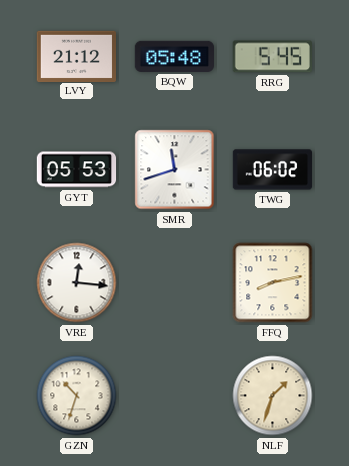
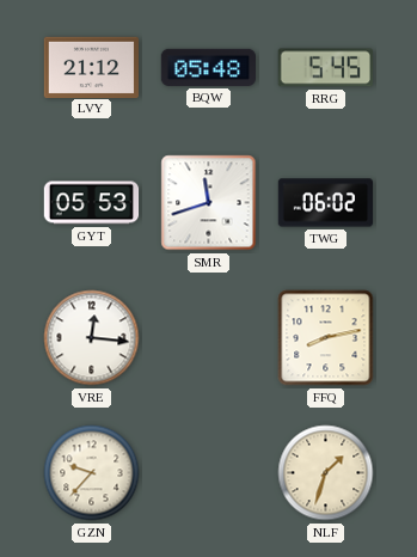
GZN: 10:33 -> 9:37
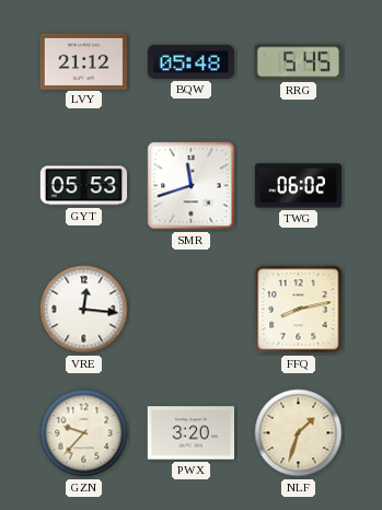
PWX: none -> 3:20
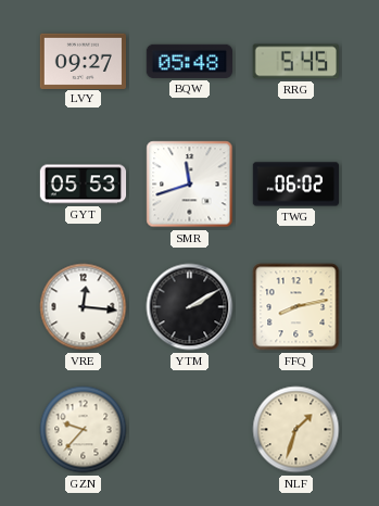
LVY: 21:12 -> 09:27
YTM: none -> 2:10
PWX: 3:20 -> none
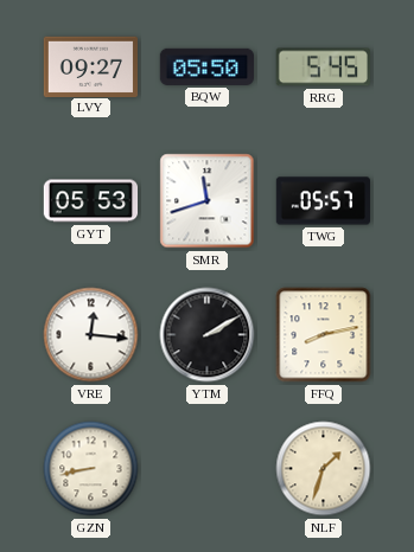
BQW: 05:48 -> 05:50
TWG: 06:02 -> 05:57
GZN: 9:37 -> 8:43
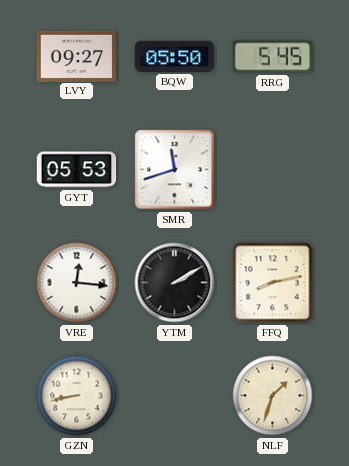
TWG: 05:57 -> none
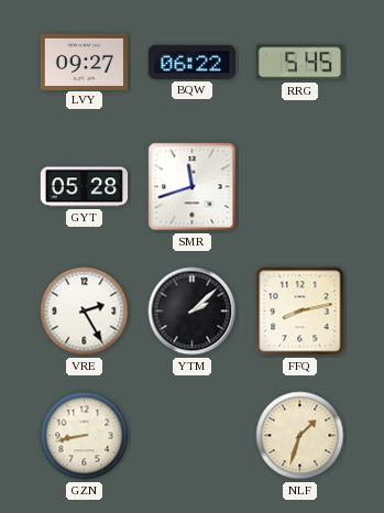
BQW: 05:50 -> 06:22
GYT: 05:53 -> 05:28
VRE: 12:16 -> 2:25
YTM: 2:10 -> 2:08
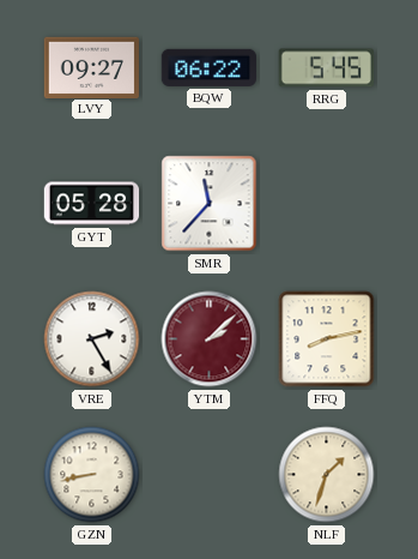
SMR: 11:42 -> 11:37
YTM dial: black -> burgundy
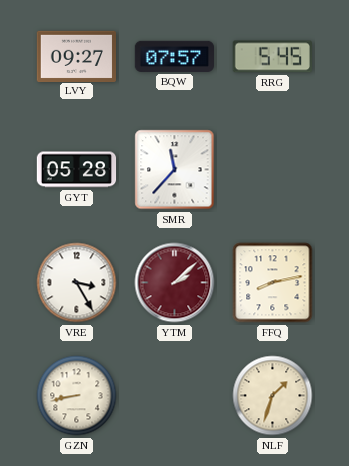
BQW: 06:22 -> 07:57
VRE: 2:25 -> 3:25
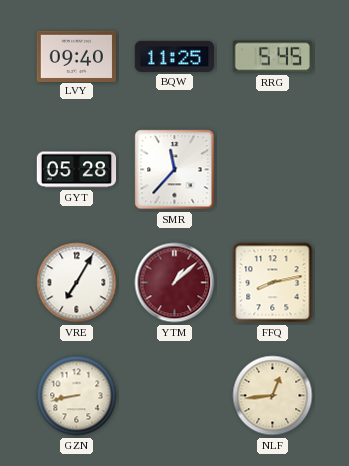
LVY: 09:27 -> 09:40
BQW: 07:57 -> 11:25
VRE: 3:25 -> 7:05
YTM: 2:08 -> 1:08
NLF: 1:33 -> 12:44
